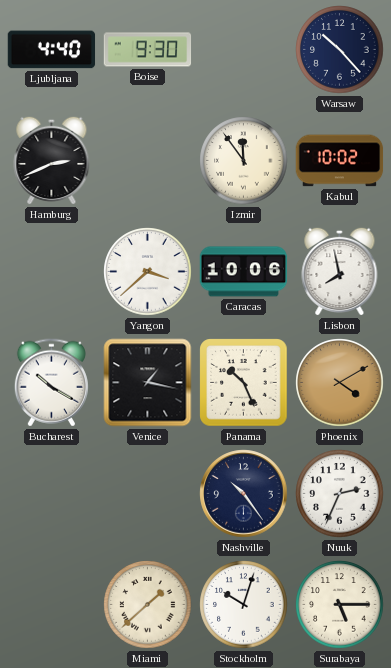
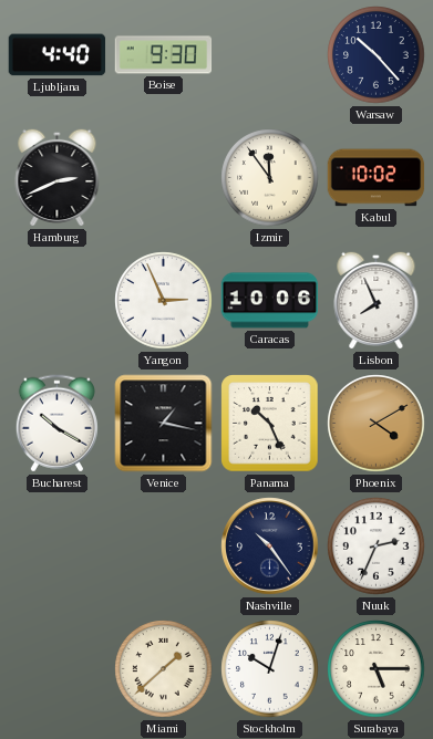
Yangon: 3:38 -> 2:56
Lisbon: 7:58 -> 7:56
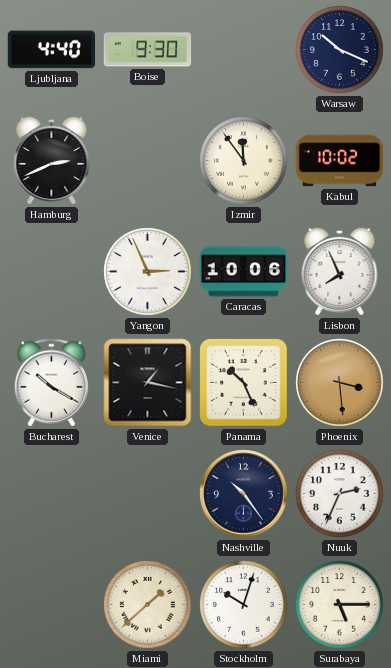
Warsaw: 10:23 -> 10:19
Phoenix: 4:10 -> 3:29
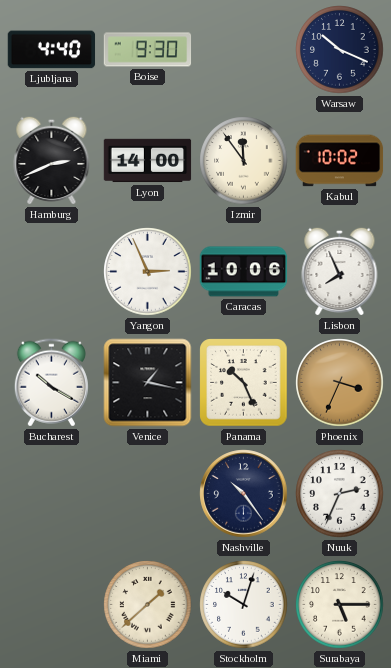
Lyon: none -> 14:00
Phoenix: 3:29 -> 3:34
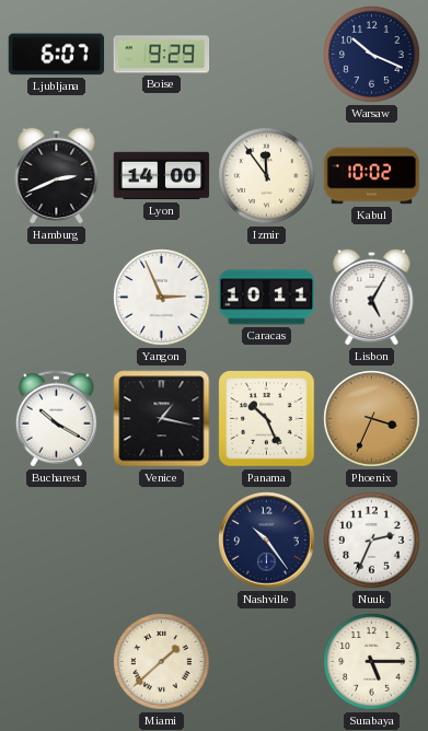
Ljubljana: 4:40 -> 6:07
Boise: 9:30 -> 9:29
Caracas: 10:06 -> 10:11
Lisbon: 7:56 -> 5:05
Stockholm: 10:03 -> none
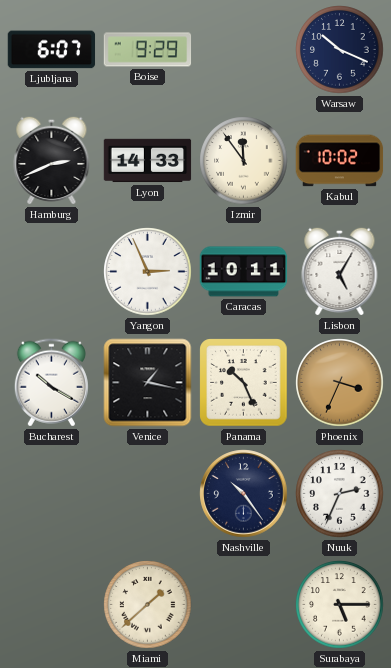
Lyon: 14:00 -> 14:33
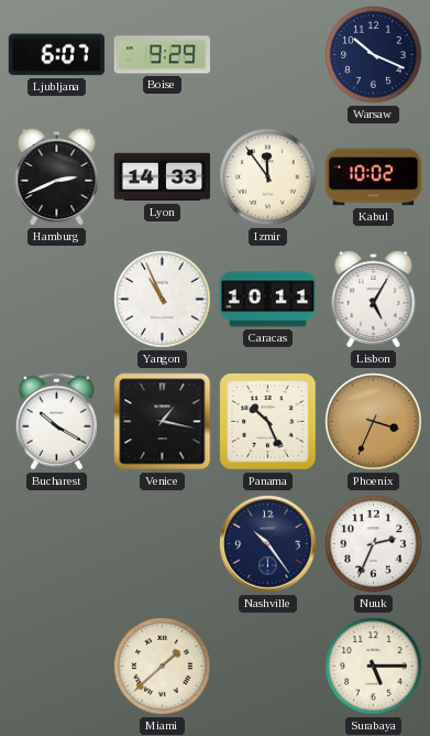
Yangon: 2:56 -> 10:56
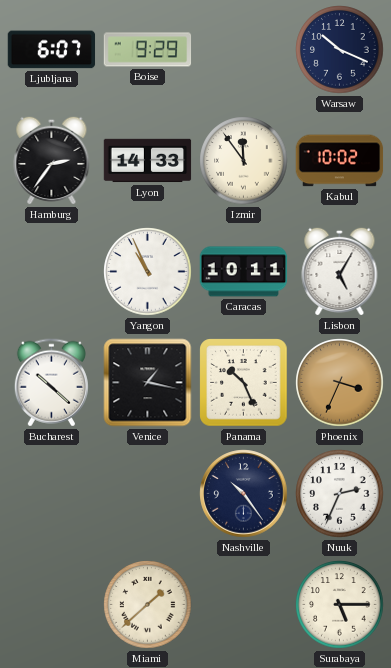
Hamburg: 2:41 -> 2:36
Bucharest: 10:20 -> 10:22
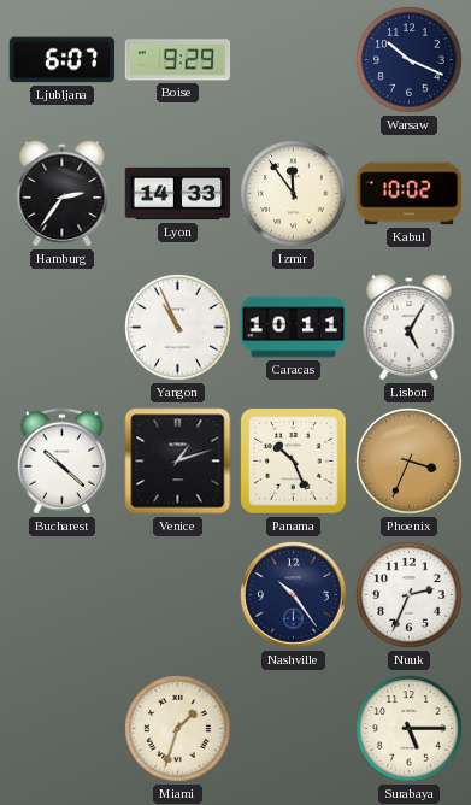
Venice: 1:17 -> 1:12
Miami: 1:38 -> 1:33
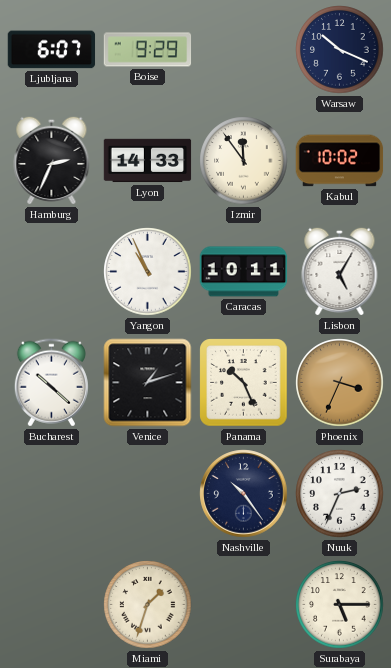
Hamburg: 2:36 -> 2:34
